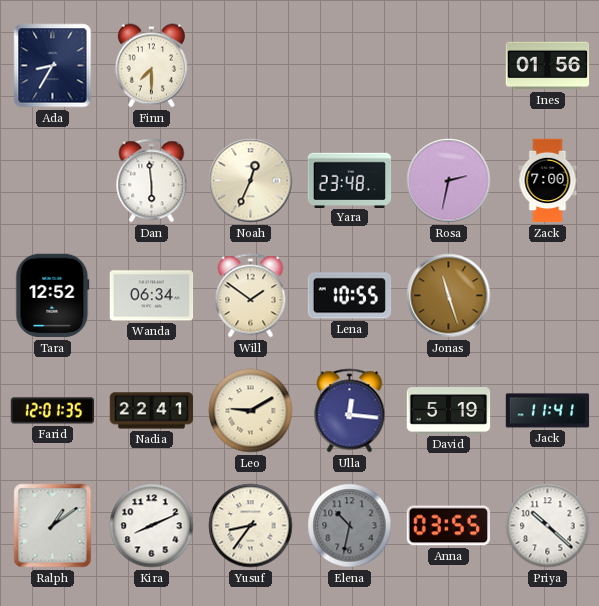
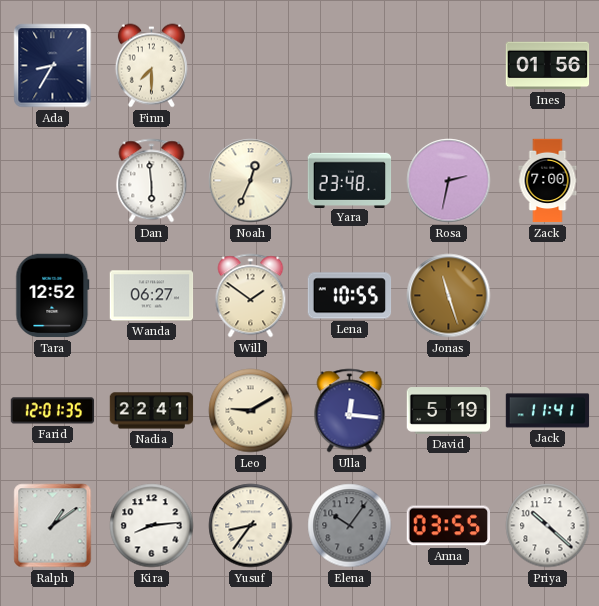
Wanda: 06:34 -> 06:27
Kira: 8:11 -> 8:14
Elena: 10:32 -> 10:06
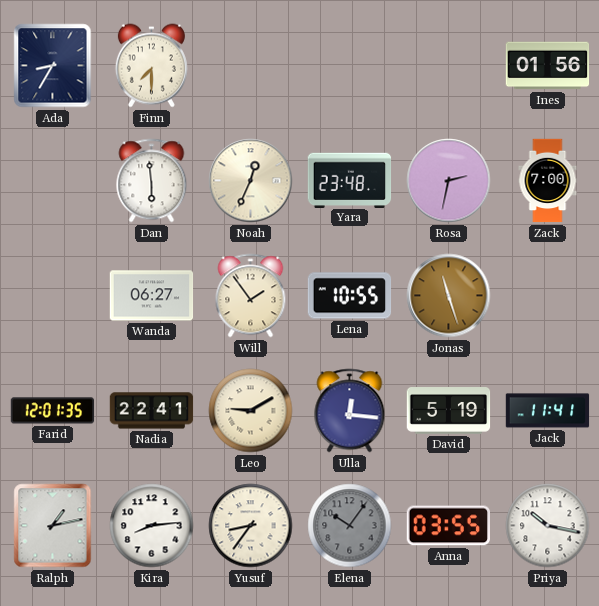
Tara: 12:52 -> none
Will: 1:51 -> 1:54
Ralph: 1:09 -> 1:13
Priya: 10:22 -> 10:17
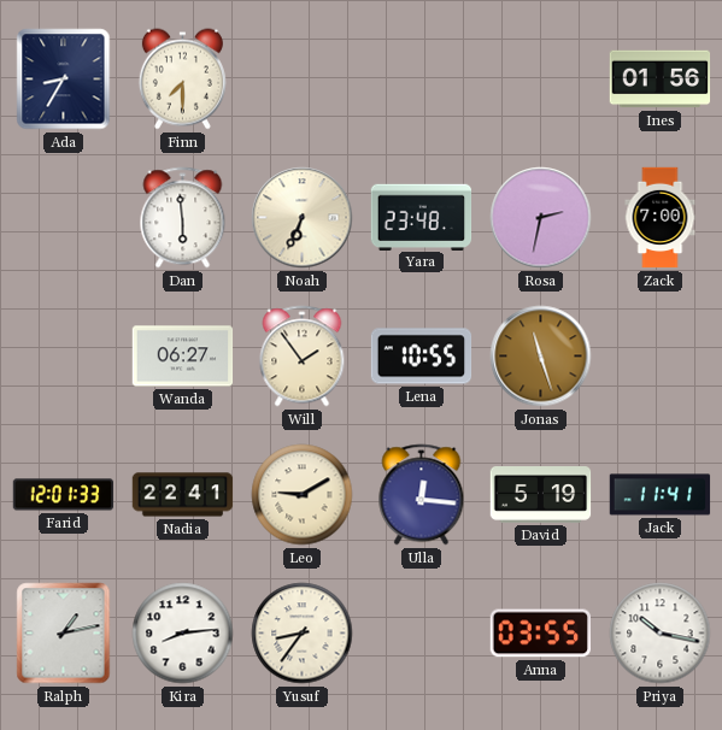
Noah: 12:34 -> 6:34
Farid: 12:01:35 -> 12:01:33
Elena: 10:06 -> none
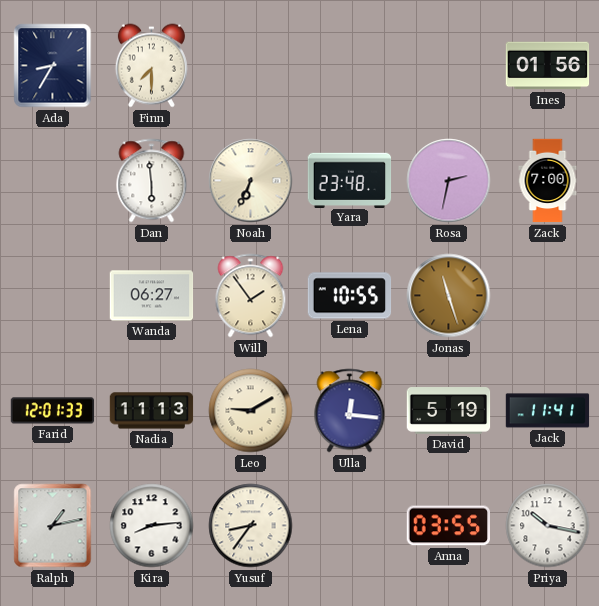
Nadia: 22:41 -> 11:13
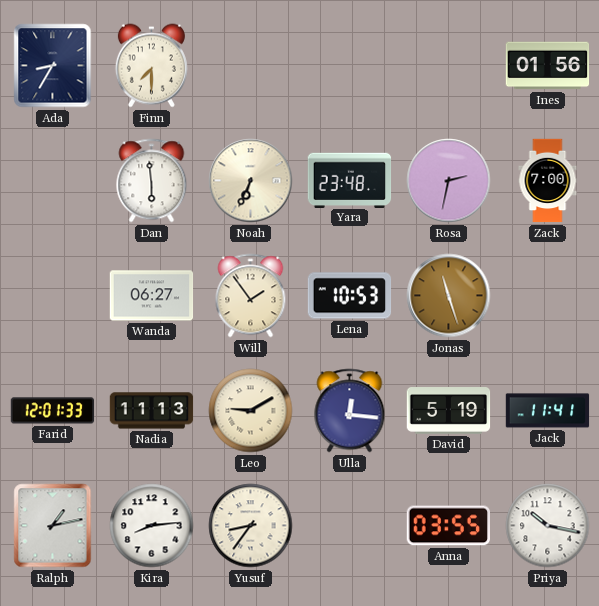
Lena: 10:55 -> 10:53
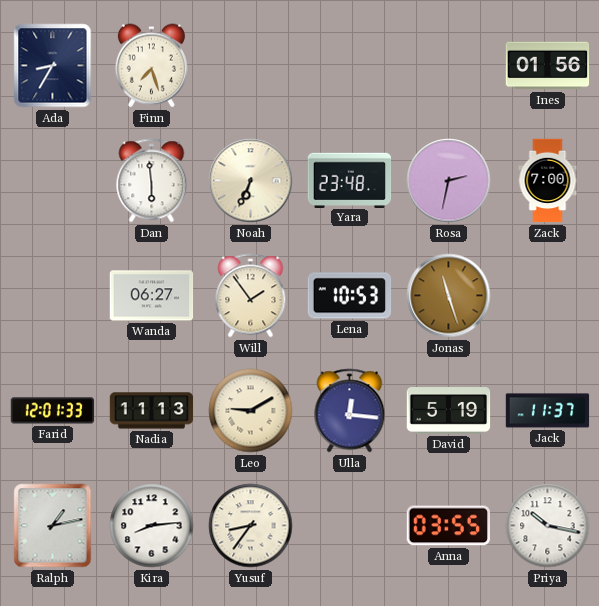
Finn: 7:30 -> 7:27
Jack: 11:41 -> 11:37
